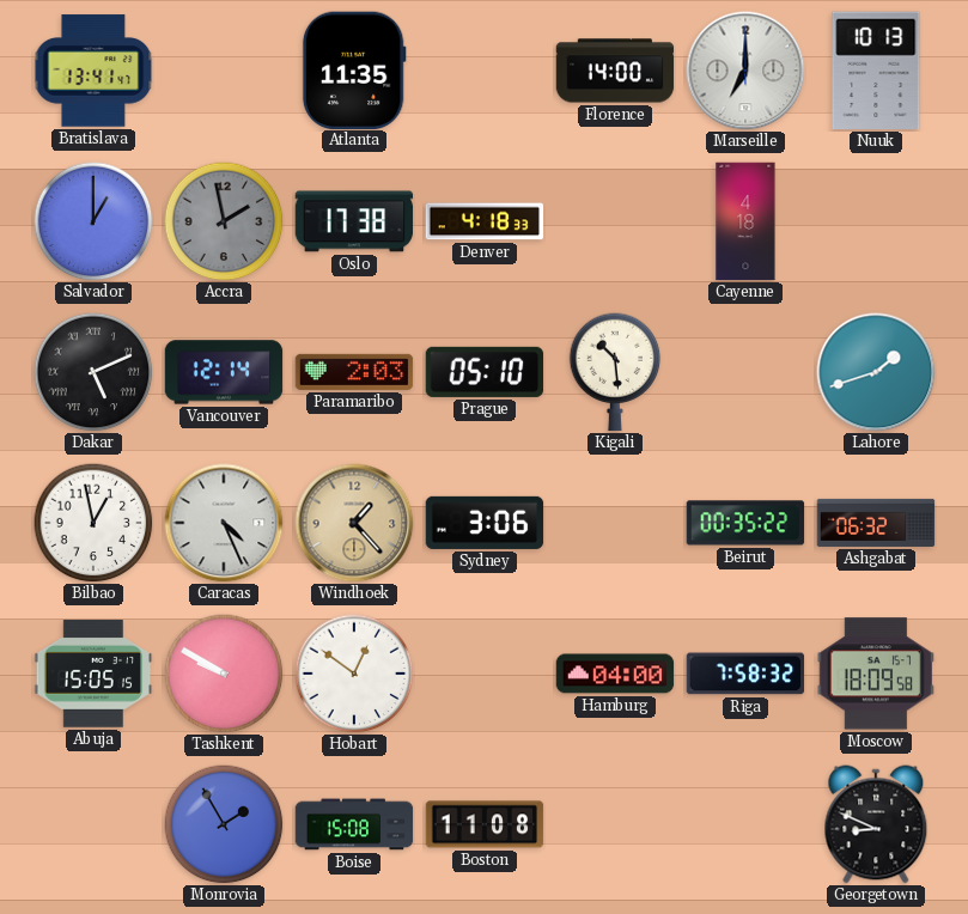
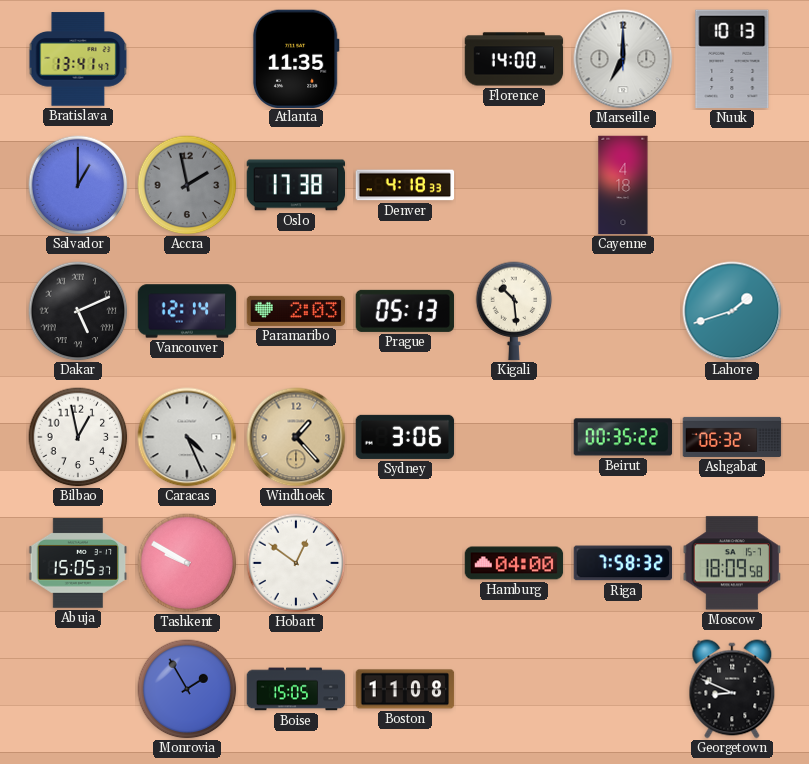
Prague: 05:10 -> 05:13
Abuja: 15:05:15 -> 15:05:37
Boise: 15:08 -> 15:05
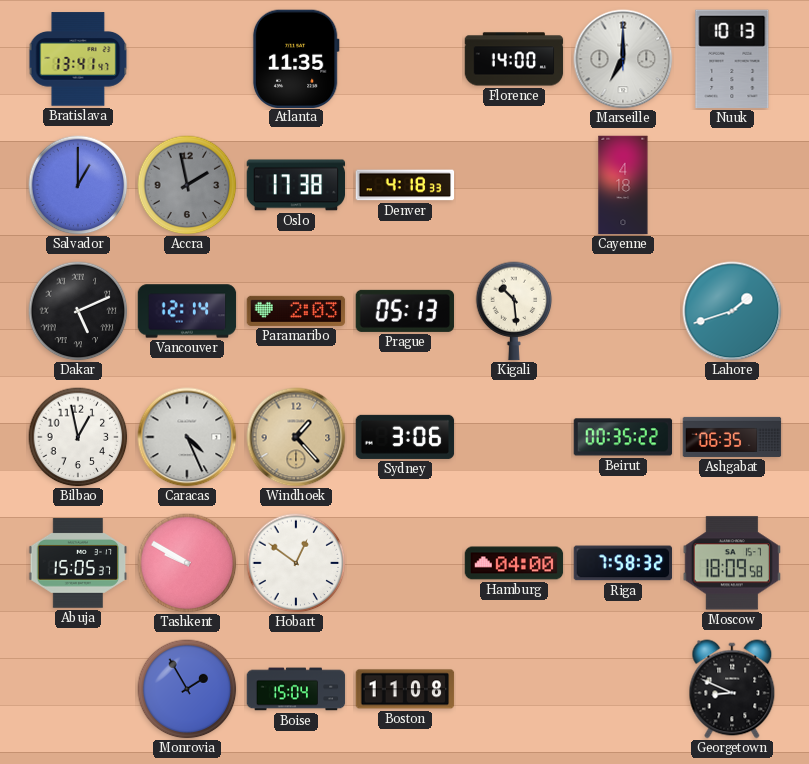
Ashgabat: 06:32 -> 06:35
Boise: 15:05 -> 15:04
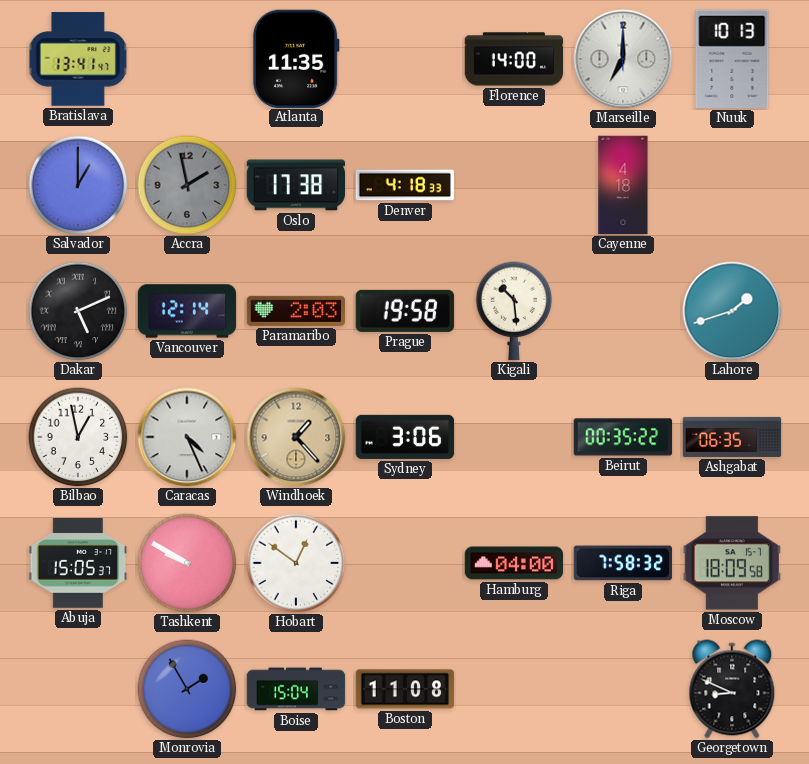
Prague: 05:13 -> 19:58
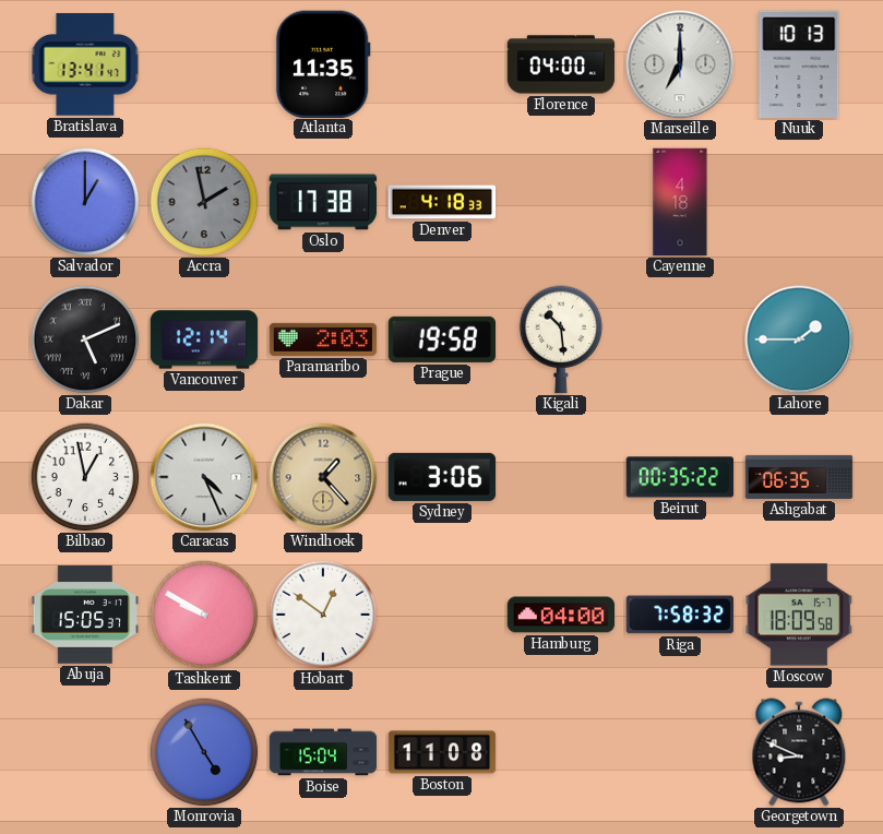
Florence: 14:00 -> 04:00
Lahore: 1:42 -> 1:45
Monrovia: 1:55 -> 4:55
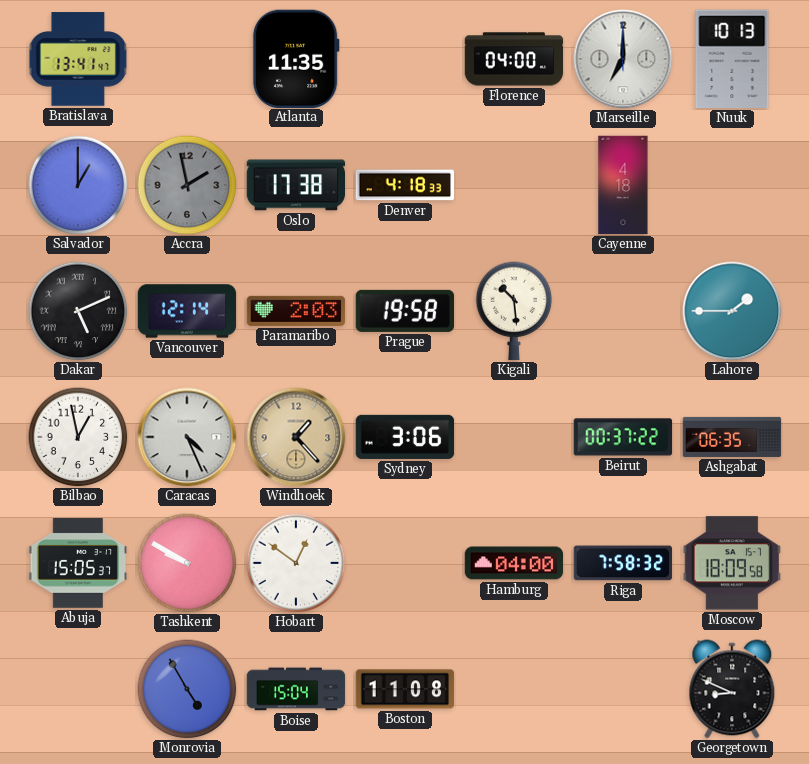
Beirut: 00:35 -> 00:37
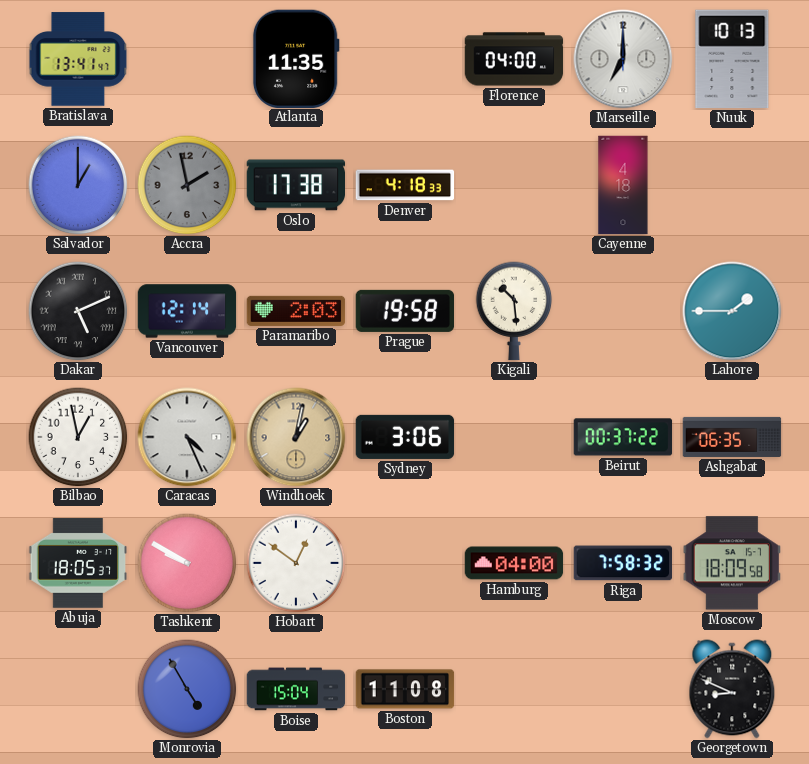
Windhoek: 1:23 -> 1:02
Abuja: 15:05 -> 18:05
